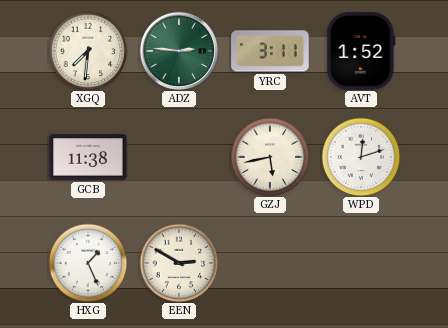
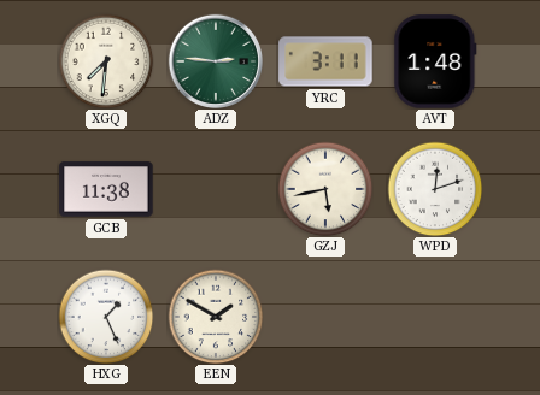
AVT: 1:52 -> 1:48
EEN: 2:50 -> 1:50
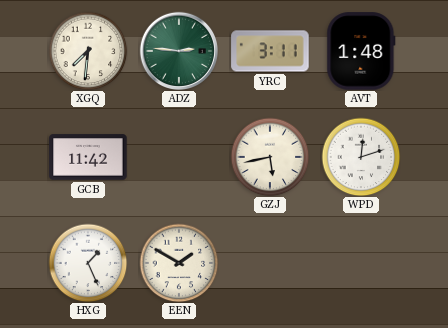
GCB: 11:38 -> 11:42
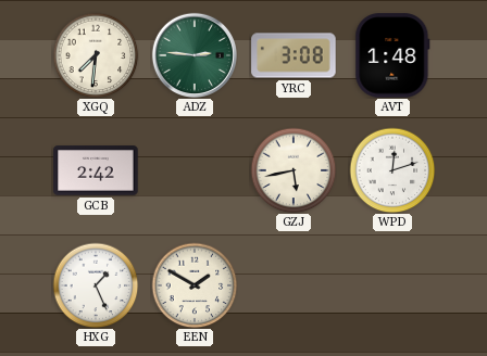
YRC: 3:11 -> 3:08
GCB: 11:42 -> 2:42
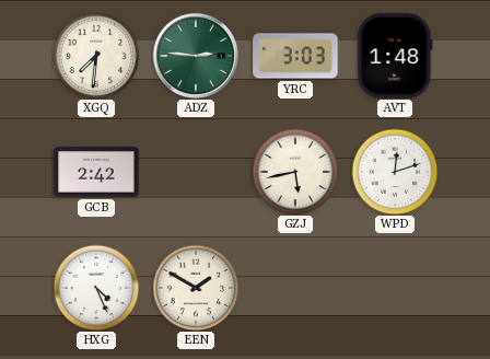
YRC: 3:08 -> 3:03
HXG: 1:26 -> 4:26
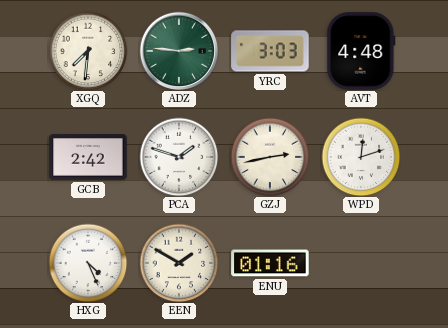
AVT: 1:48 -> 4:48
PCA: none -> 1:48
GZJ: 5:43 -> 2:43
ENU: none -> 01:16
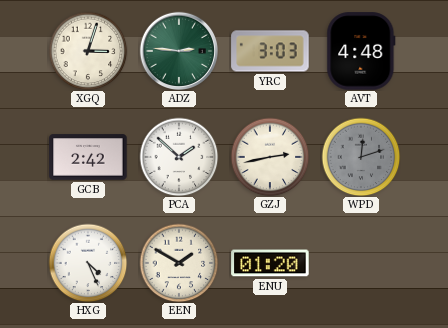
XGQ: 7:31 -> 3:03
PCA: 1:48 -> 1:52
WPD dial: white -> grey
ENU: 01:16 -> 01:20
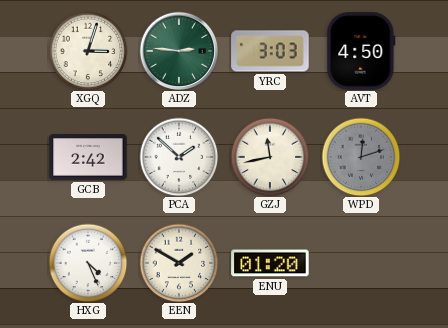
AVT: 4:48 -> 4:50
GZJ: 2:43 -> 11:43
